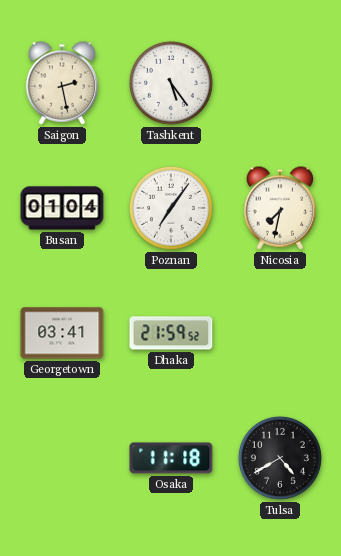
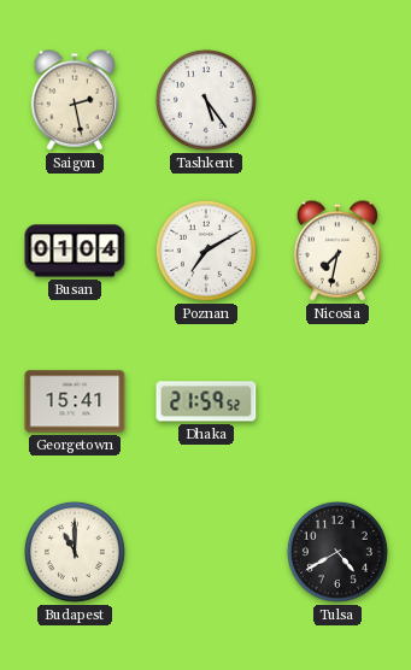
Poznan: 7:06 -> 7:10
Georgetown: 03:41 -> 15:41
Budapest: none -> 11:00
Osaka: 11:18 -> none
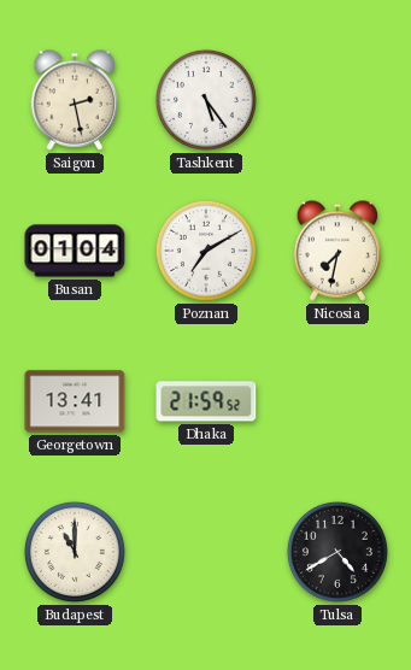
Georgetown: 15:41 -> 13:41
